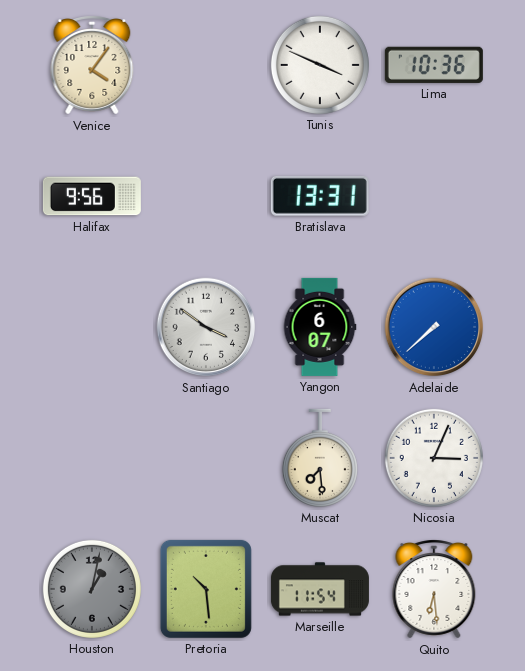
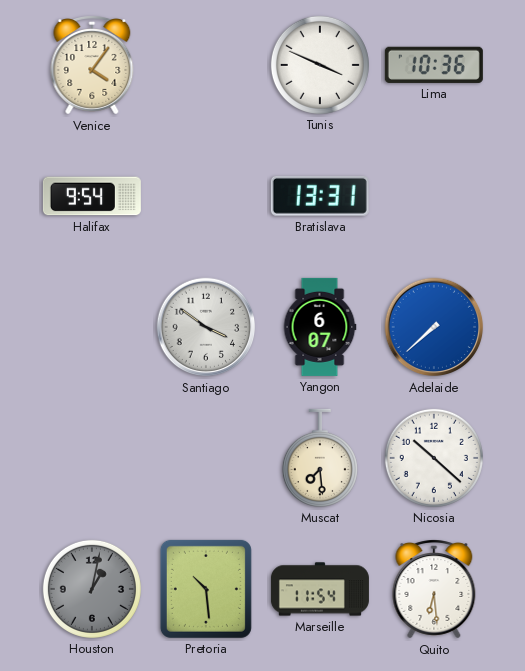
Halifax: 9:56 -> 9:54
Nicosia: 3:04 -> 10:22
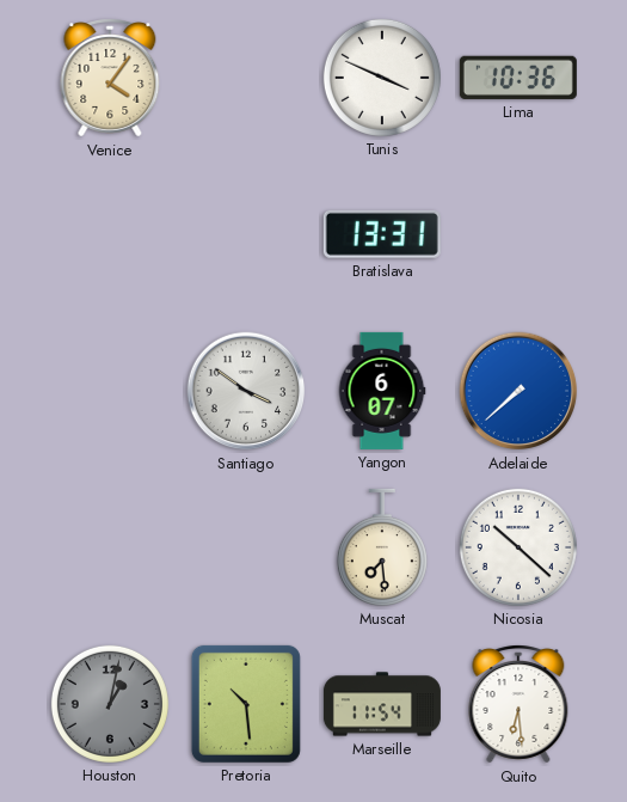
Halifax: 9:54 -> none
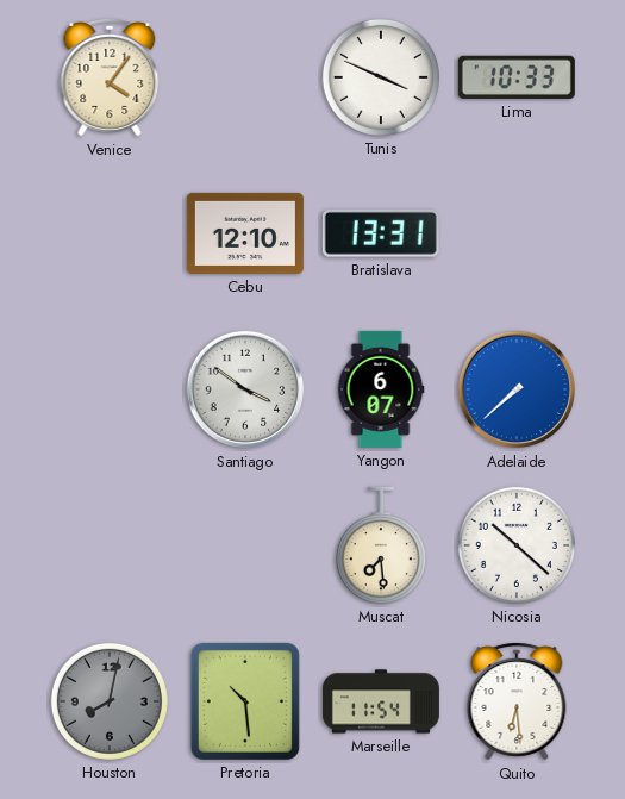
Lima: 10:36 -> 10:33
Cebu: none -> 12:10
Houston: 1:02 -> 8:02
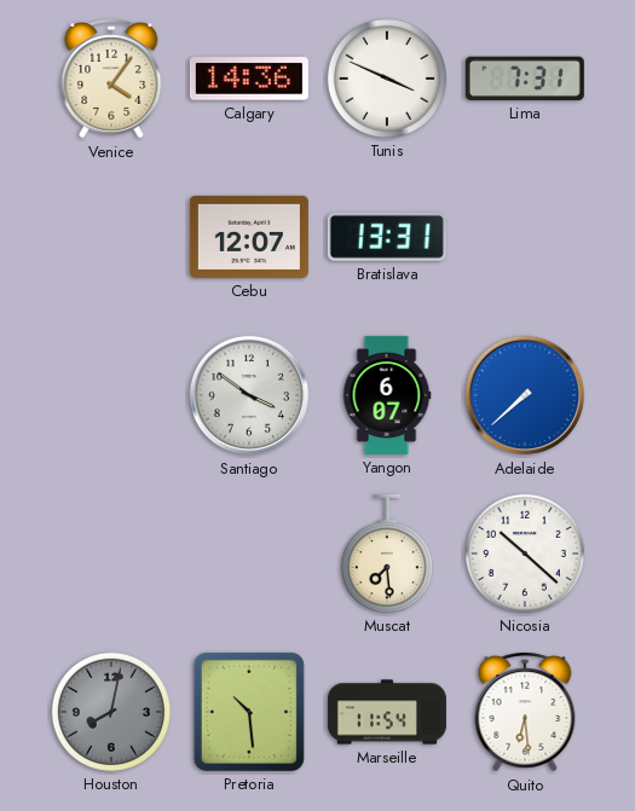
Calgary: none -> 14:36
Lima: 10:33 -> 7:31
Cebu: 12:10 -> 12:07
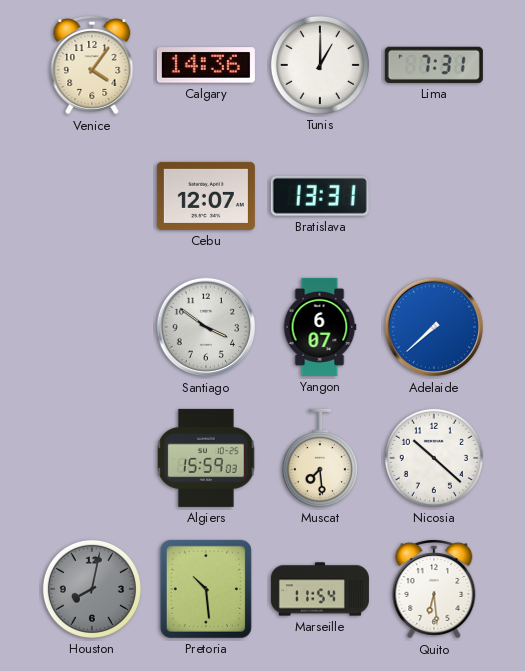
Tunis: 3:49 -> 1:00
Algiers: none -> 15:59
